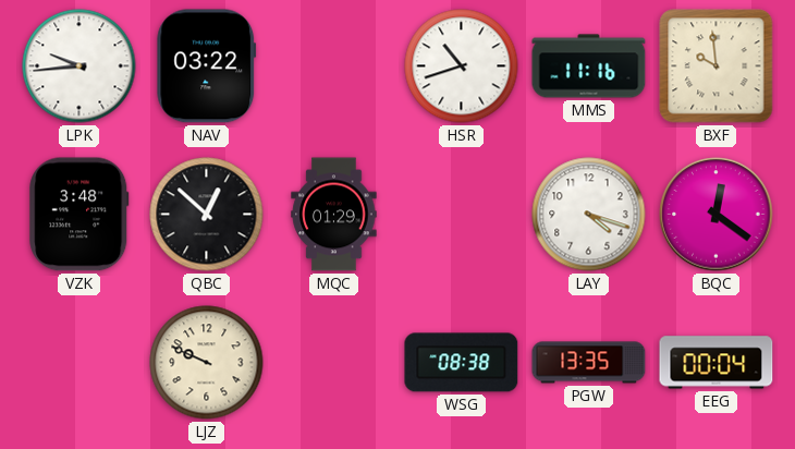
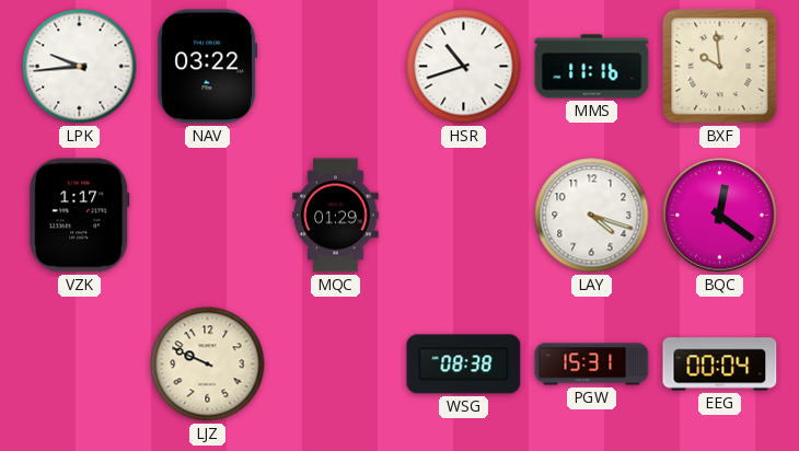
VZK: 3:48 -> 1:17
QBC: 12:52 -> none
PGW: 13:35 -> 15:31
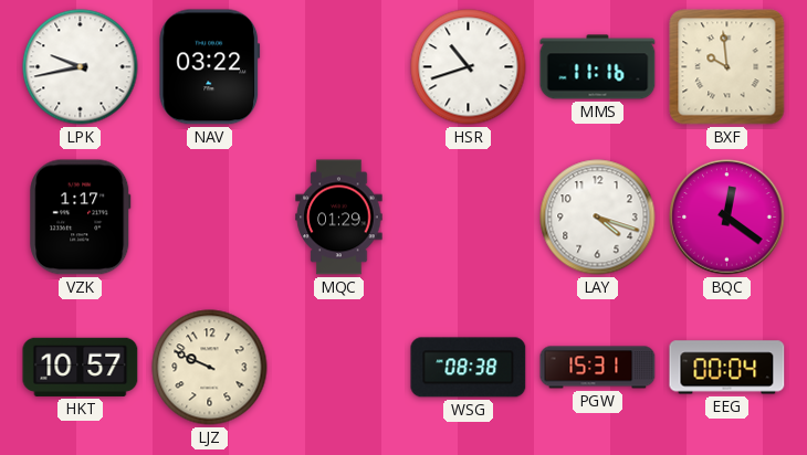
LPK: 9:44 -> 9:43
HKT: none -> 10:57
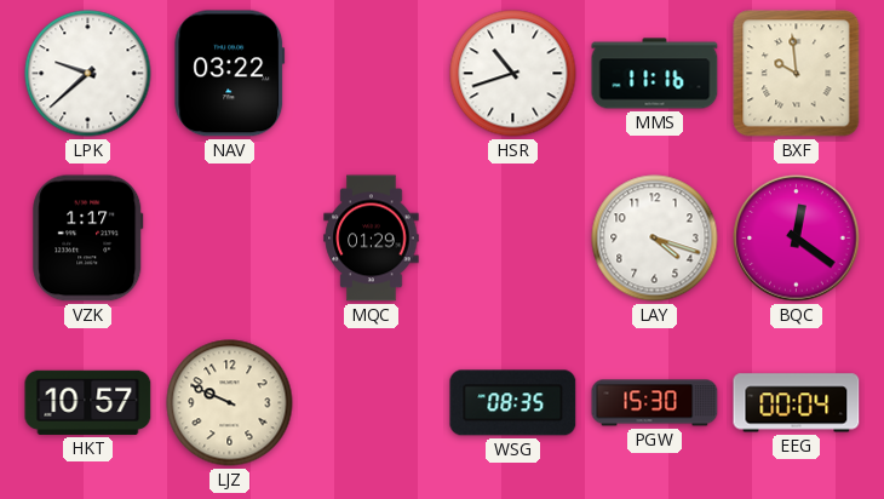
LPK: 9:43 -> 9:38
WSG: 08:38 -> 08:35
PGW: 15:31 -> 15:30
